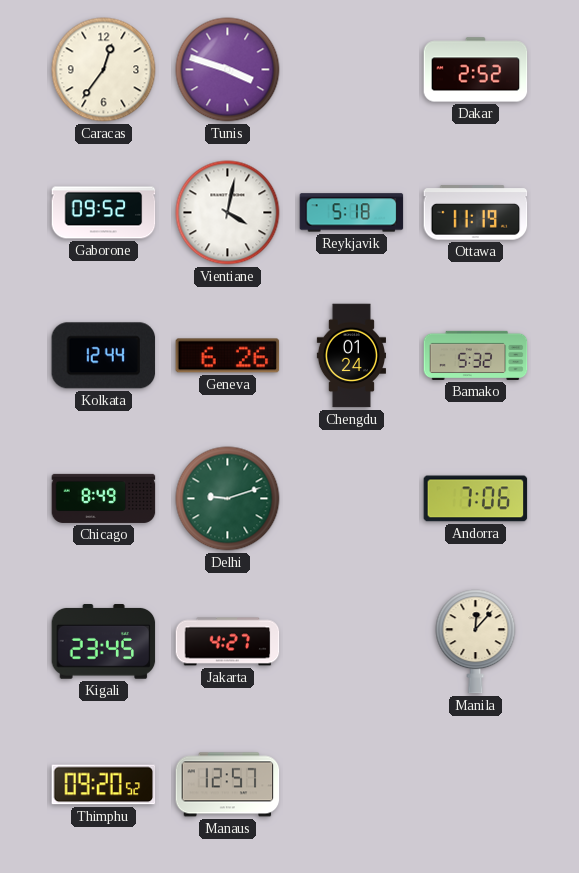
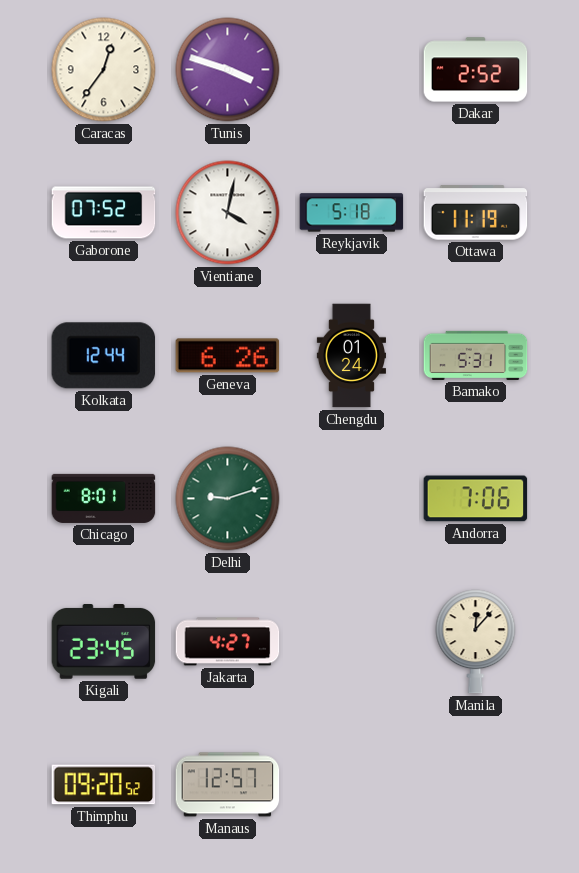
Gaborone: 09:52 -> 07:52
Bamako: 5:32 -> 5:31
Chicago: 8:49 -> 8:01
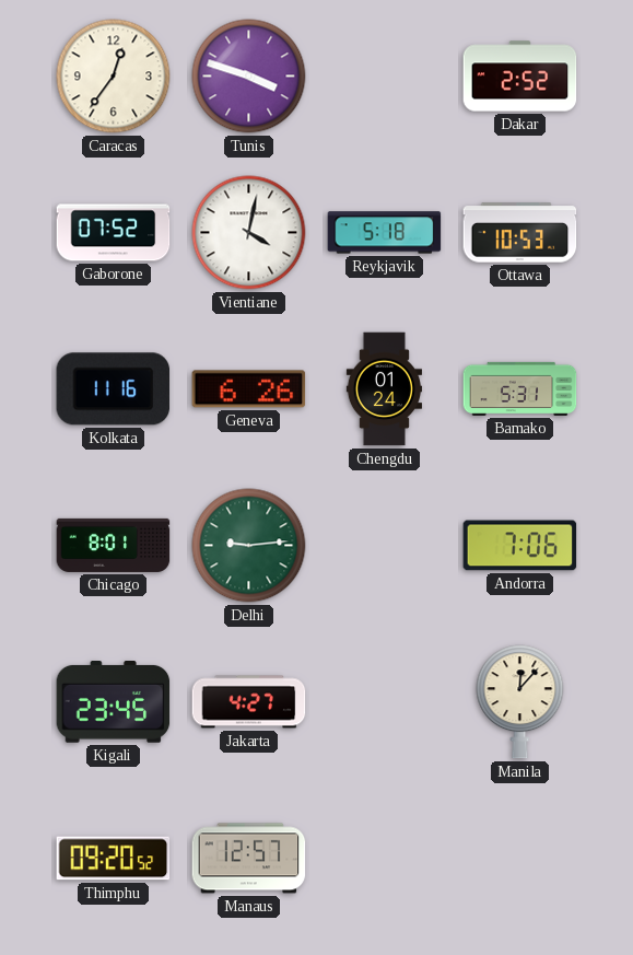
Ottawa: 11:19 -> 10:53
Kolkata: 12:44 -> 11:16
Delhi: 9:12 -> 9:14
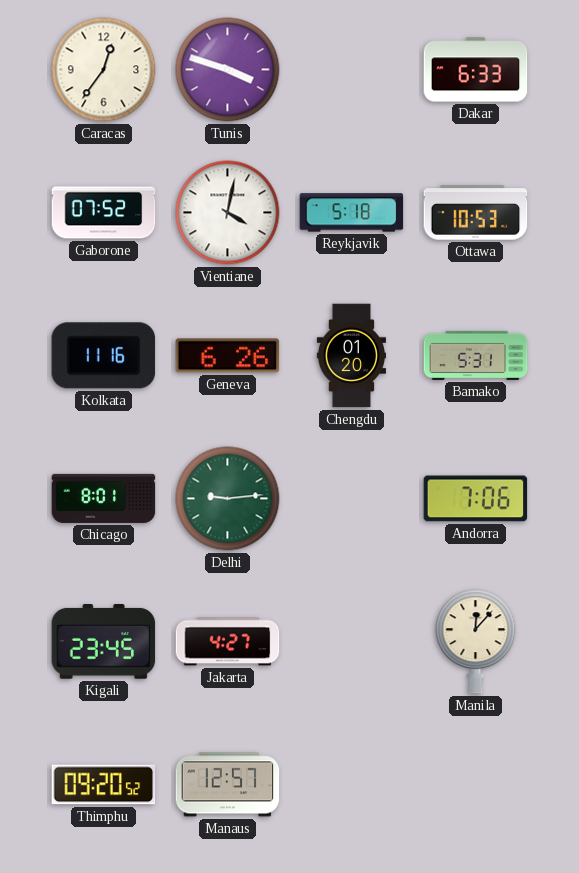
Dakar: 2:52 -> 6:33
Chengdu: 01:24 -> 01:20
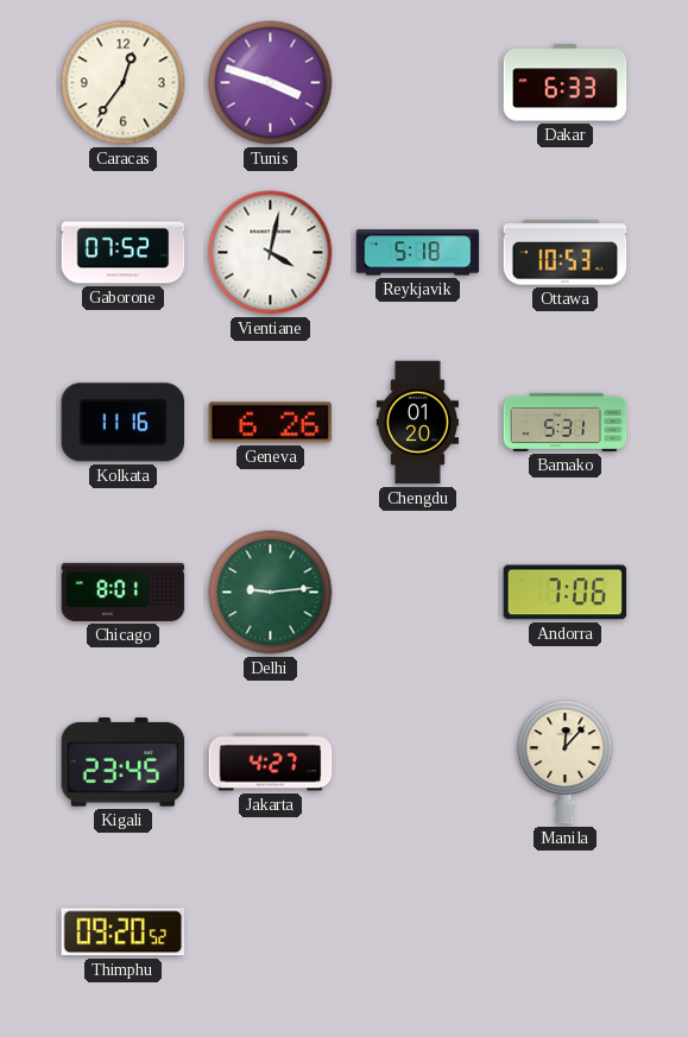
Manaus: 12:57 -> none
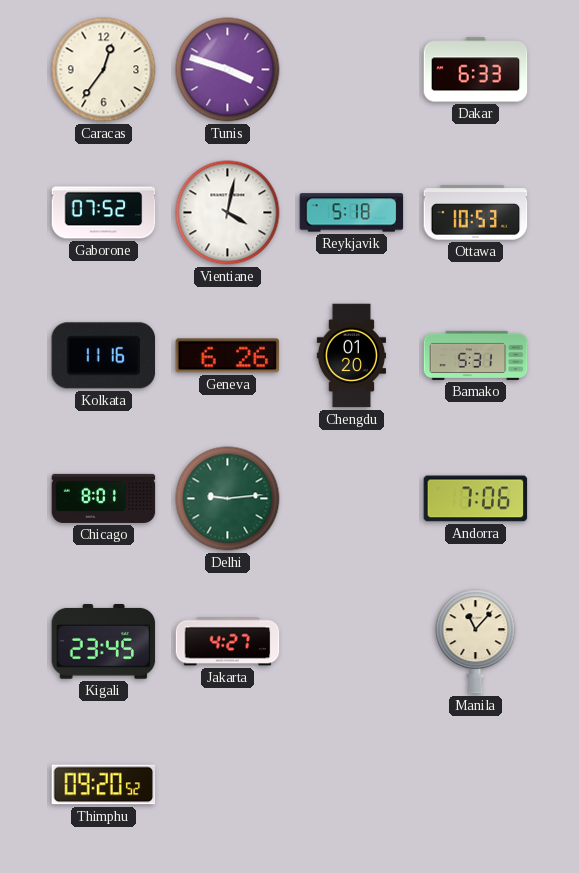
Manila: 12:07 -> 11:07
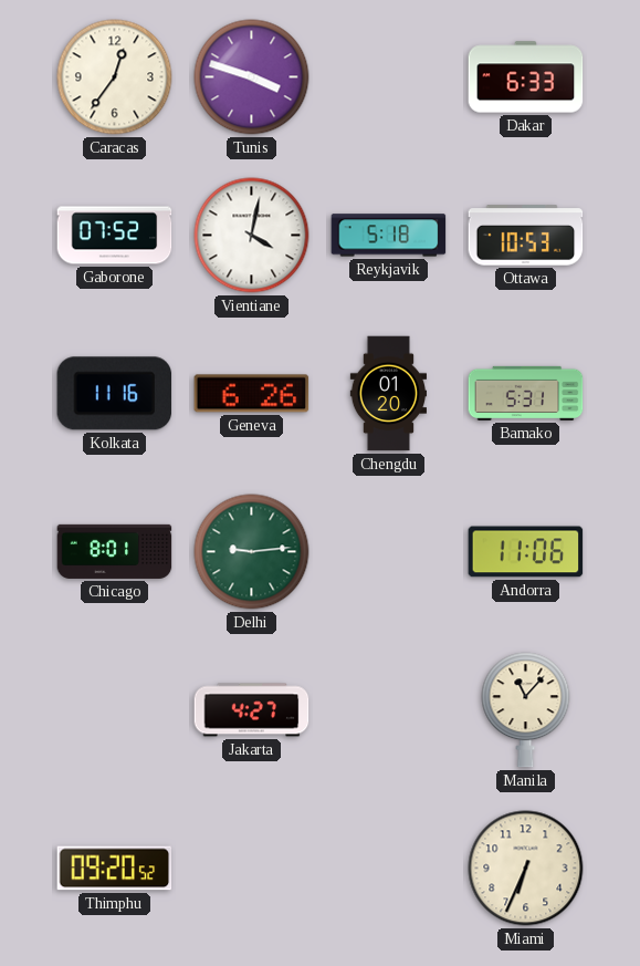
Andorra: 7:06 -> 11:06
Kigali: 23:45 -> none
Miami: none -> 6:34
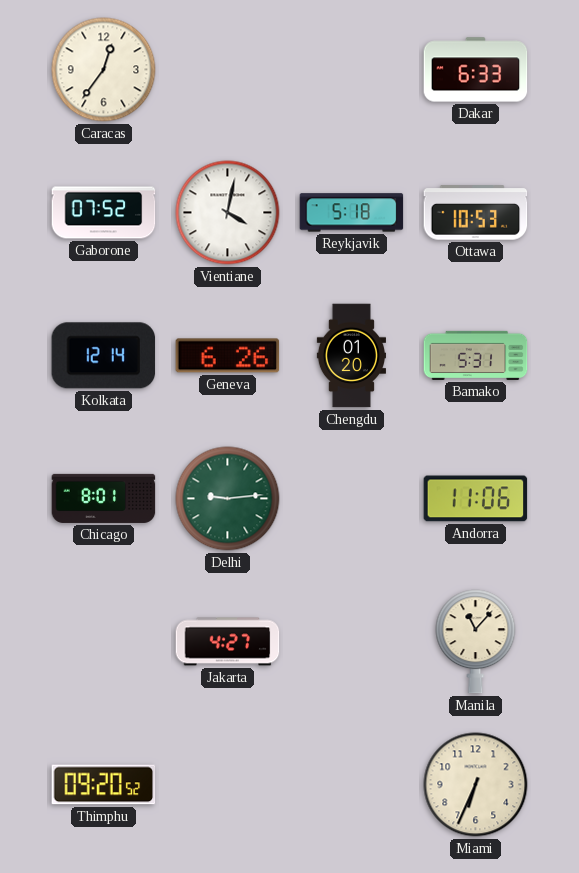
Tunis: 3:48 -> none
Kolkata: 11:16 -> 12:14
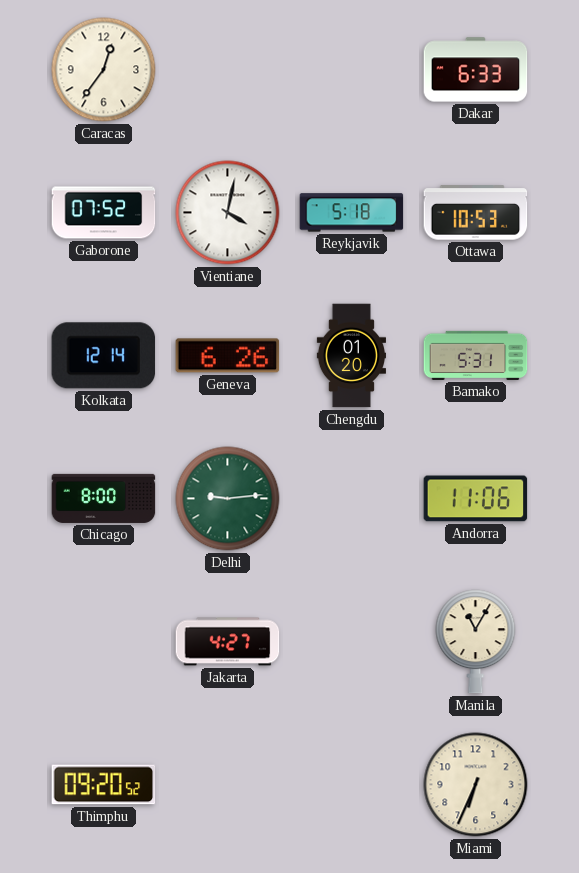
Chicago: 8:01 -> 8:00
Manila: 11:07 -> 11:05
